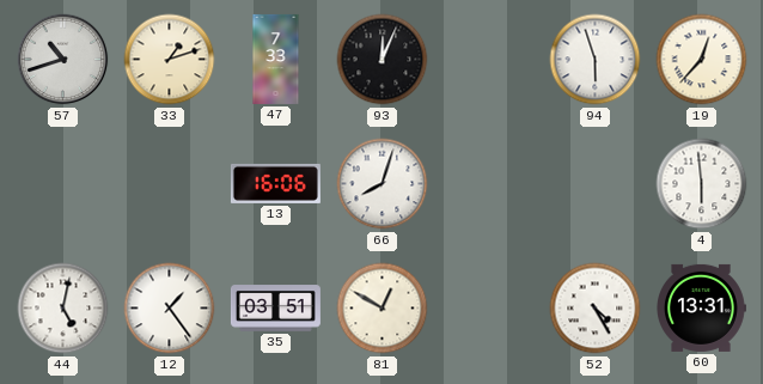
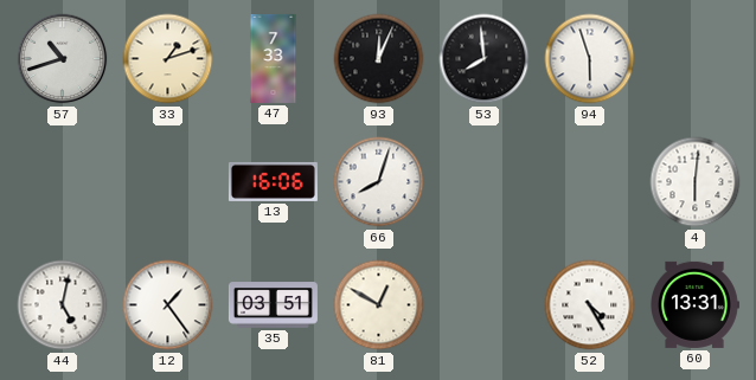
53: none -> 7:59
19: 12:37 -> none
4: 5:59 -> 6:01
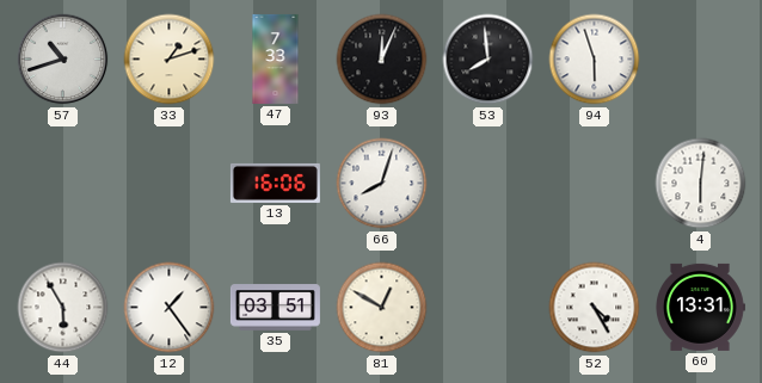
44: 5:02 -> 5:55
